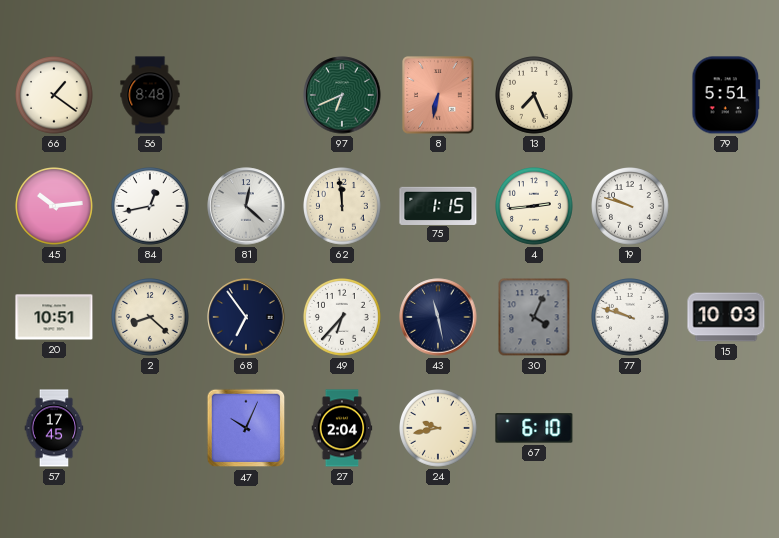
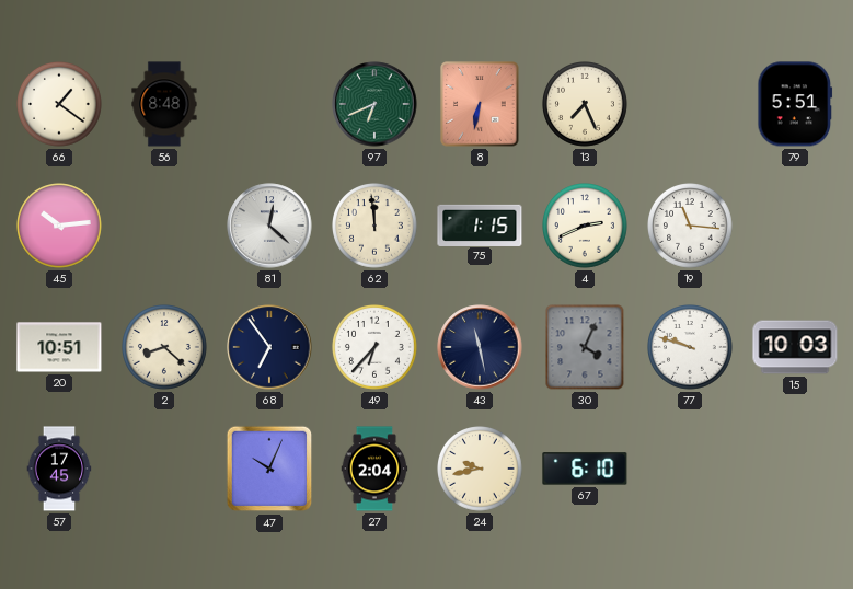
84: 12:43 -> none
4: 2:44 -> 2:41
19: 9:48 -> 11:16
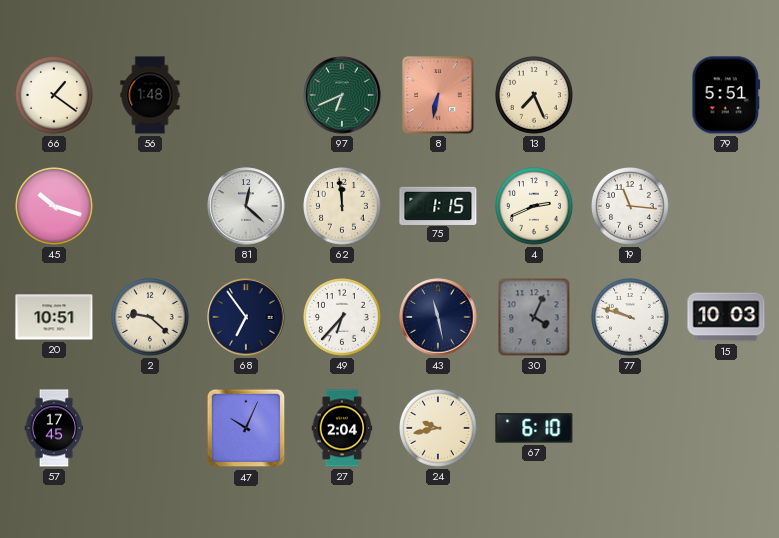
56: 8:48 -> 1:48
45: 10:14 -> 10:18
2: 8:22 -> 9:22
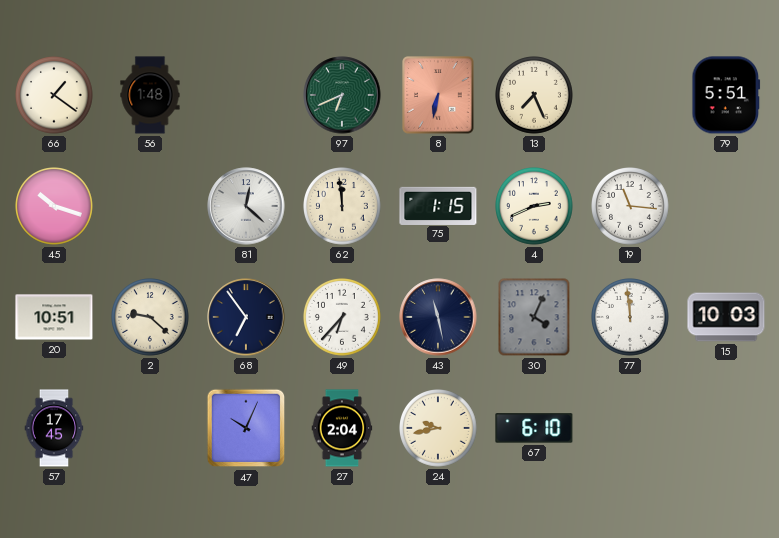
77: 9:48 -> 11:59
